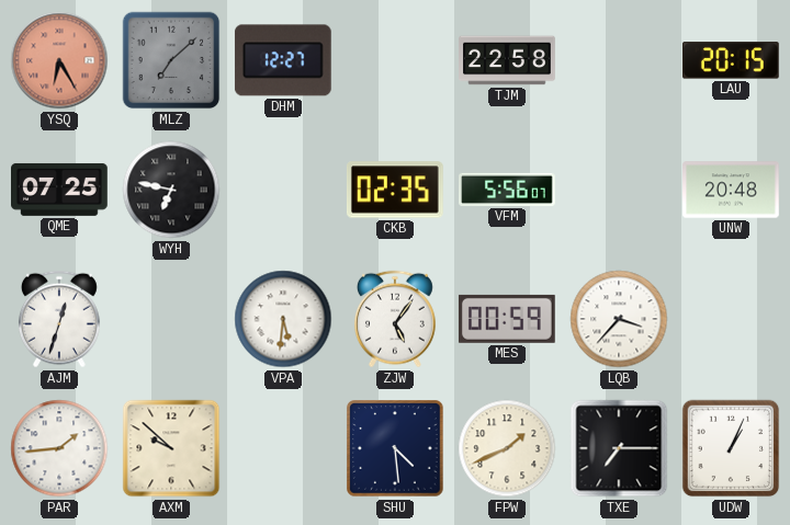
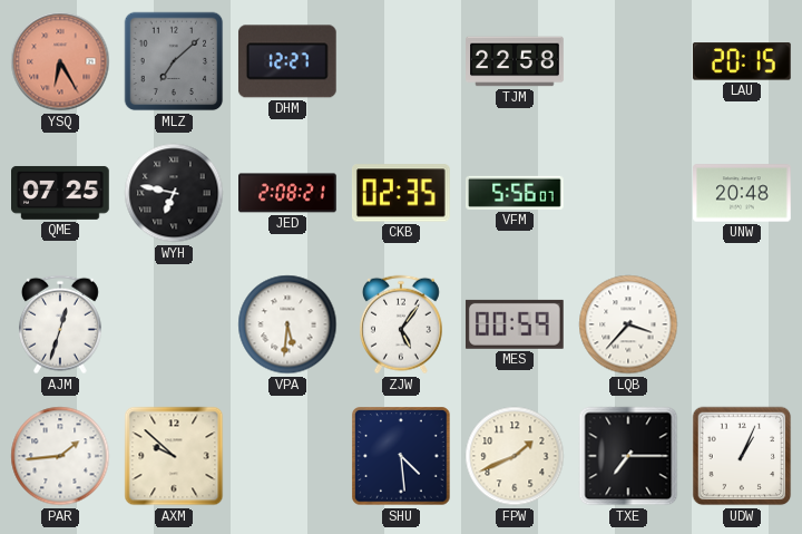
JED: none -> 2:08
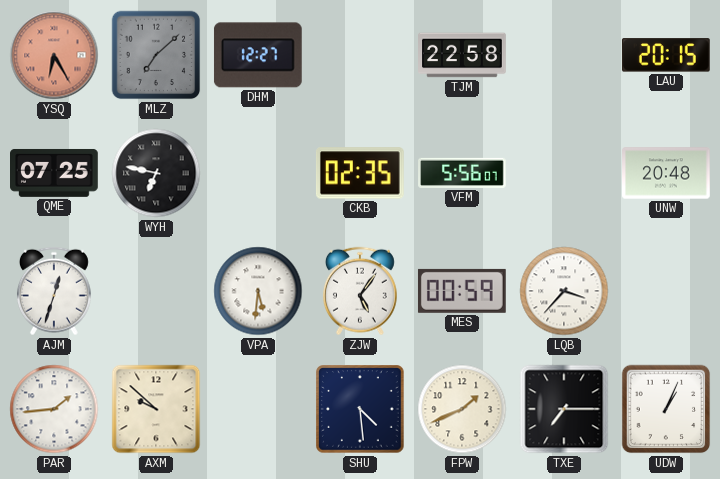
JED: 2:08 -> none
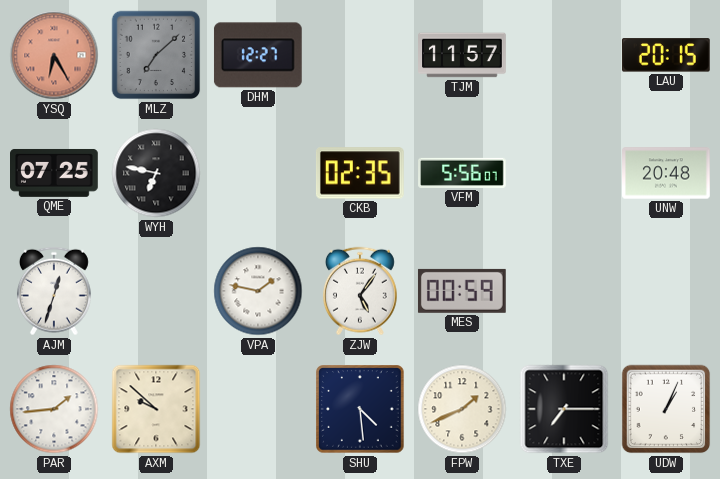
TJM: 22:58 -> 11:57
VPA: 5:31 -> 1:47
LQB: 3:37 -> none
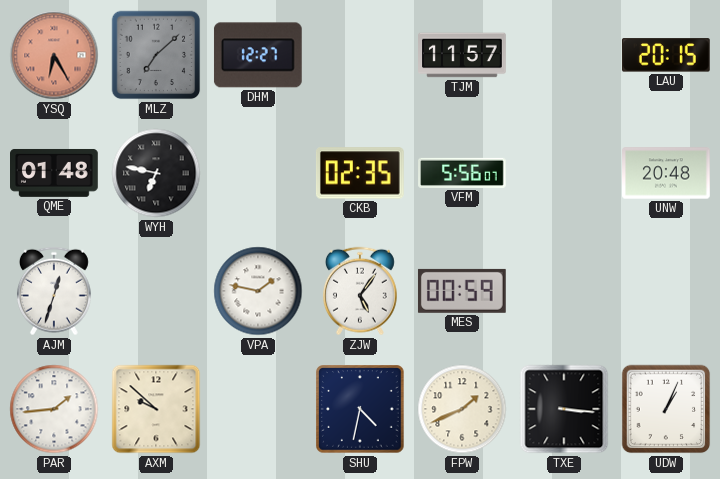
QME: 07:25 -> 01:48
SHU: 4:29 -> 4:32
TXE: 7:15 -> 3:16
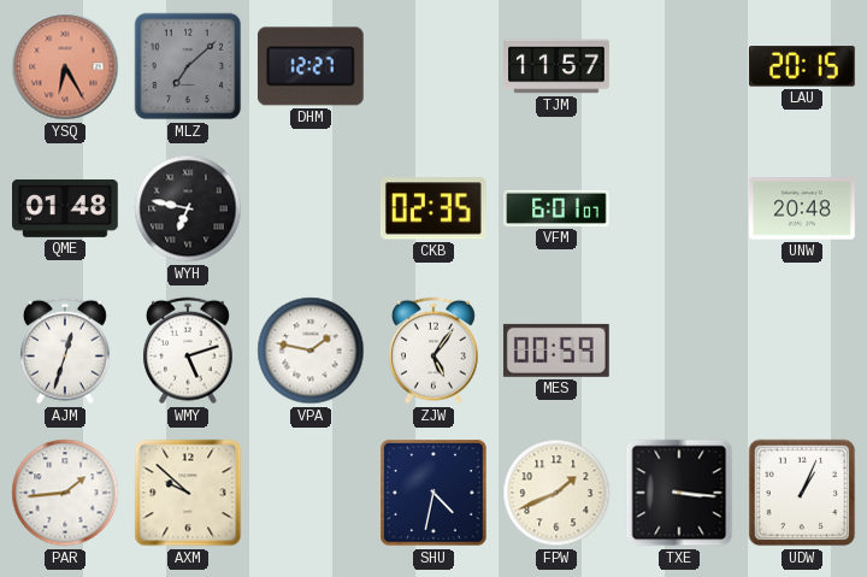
VFM: 5:56 -> 6:01
WMY: none -> 5:12
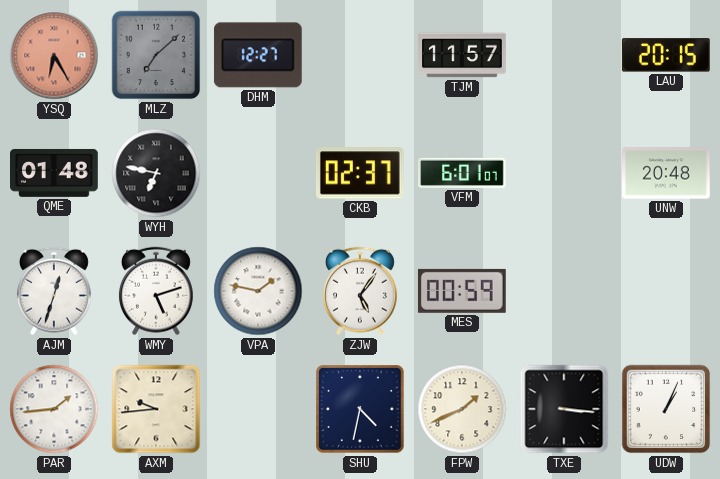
CKB: 02:35 -> 02:37
AXM: 9:52 -> 9:44
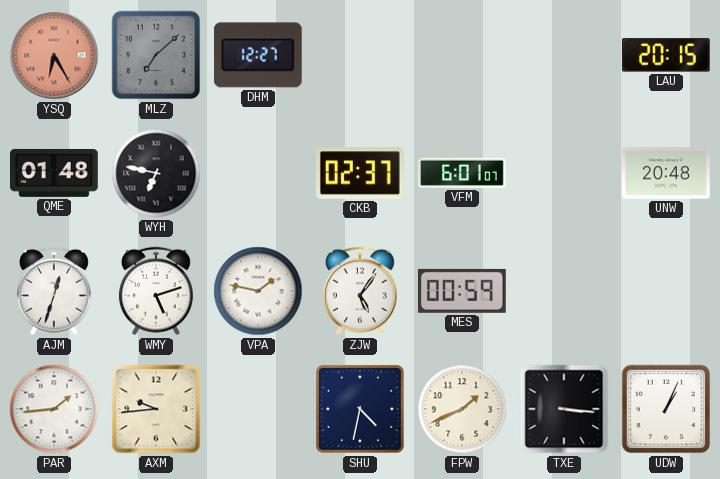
TJM: 11:57 -> none
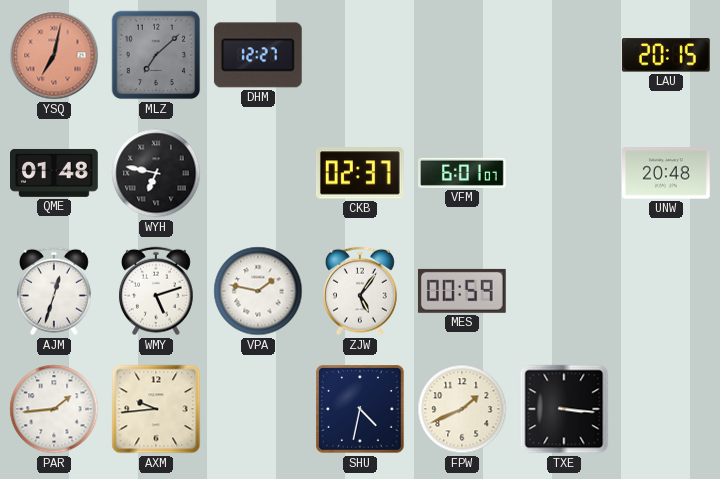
YSQ: 6:25 -> 7:02
UDW: 1:04 -> none
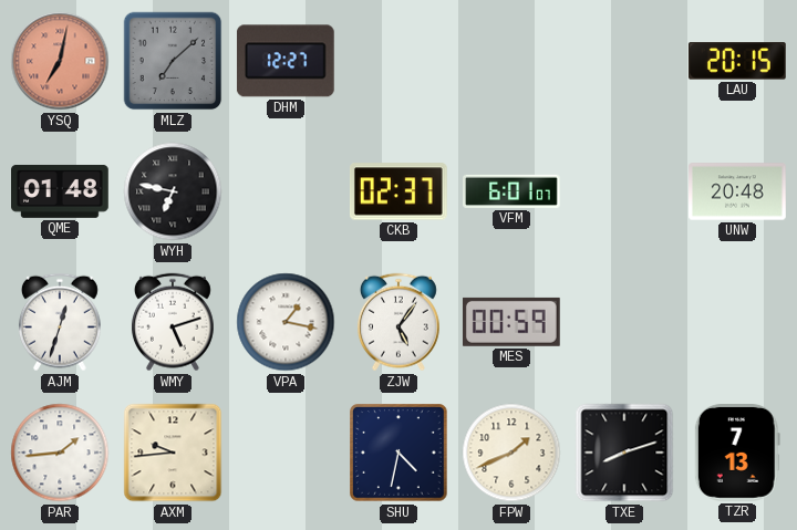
VPA: 1:47 -> 1:17
TXE: 3:16 -> 8:12
TZR: none -> 7:13
